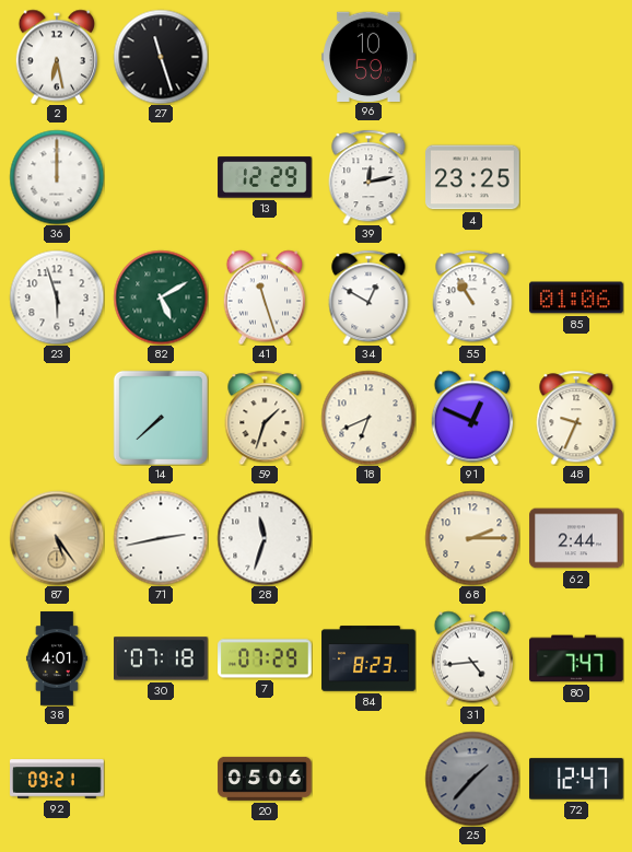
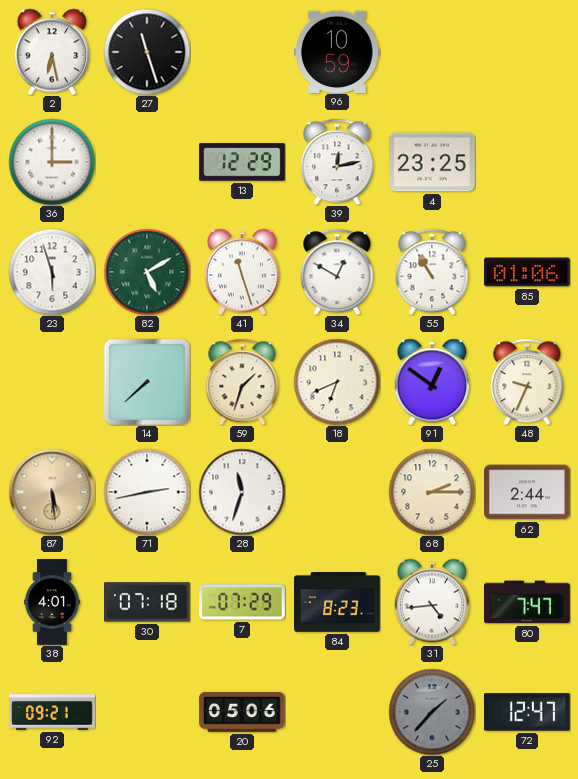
36: 12:00 -> 3:00
91: 12:49 -> 12:51
87: 5:24 -> 5:29
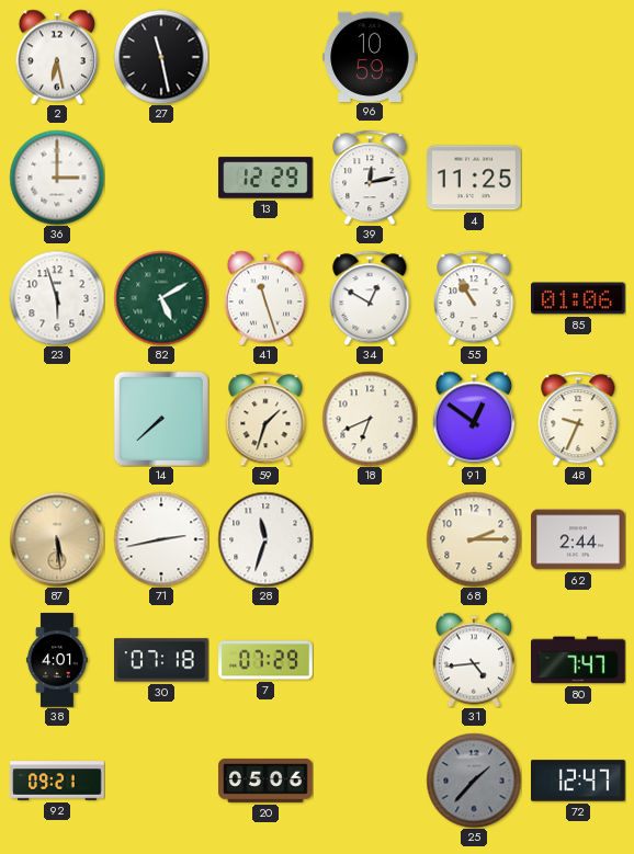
27: 11:27 -> 11:28
4: 23:25 -> 11:25
84: 8:23 -> none
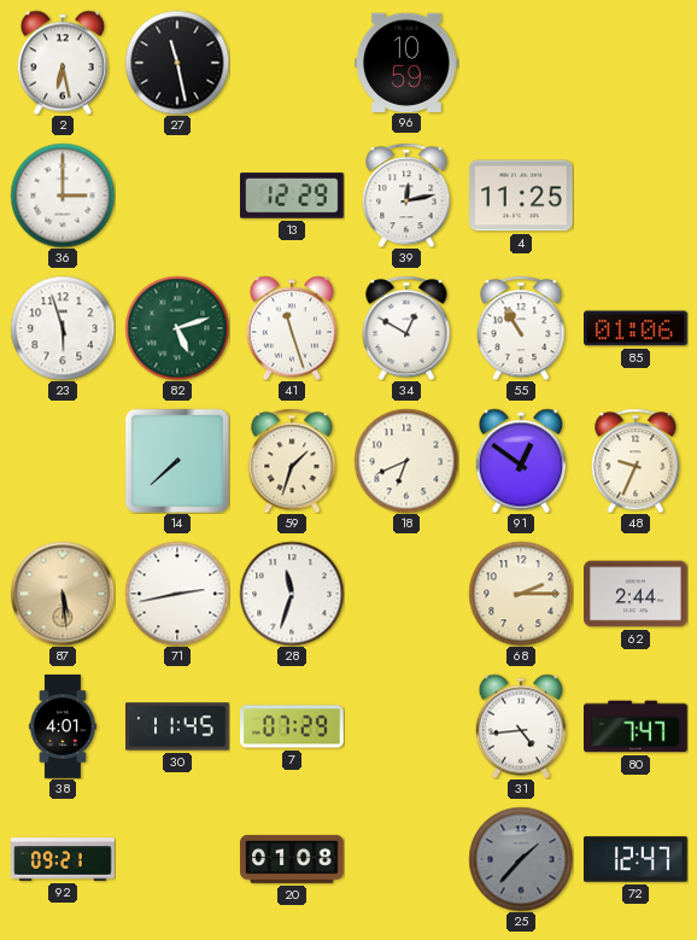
82: 5:10 -> 5:12
30: 07:18 -> 11:45
20: 05:06 -> 01:08
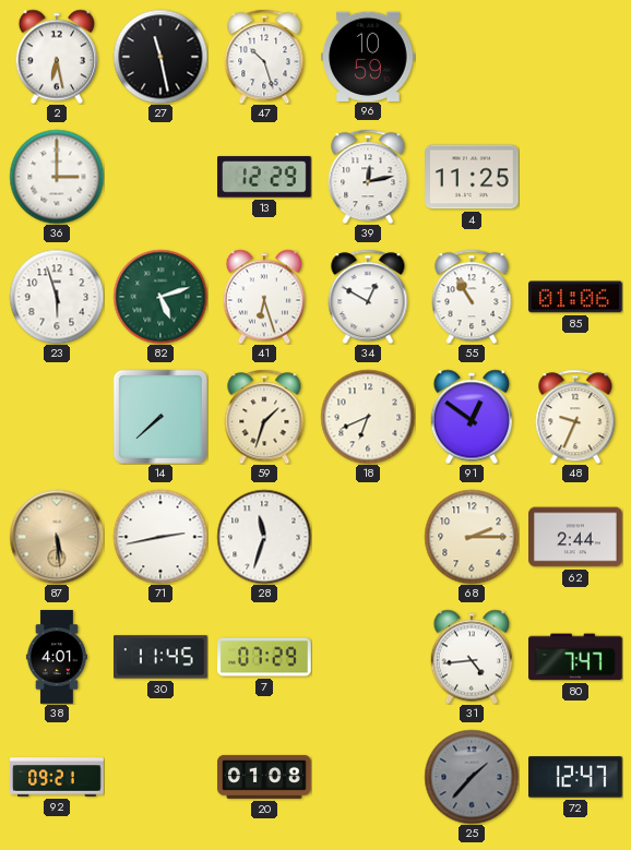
47: none -> 10:27
41: 11:27 -> 6:27
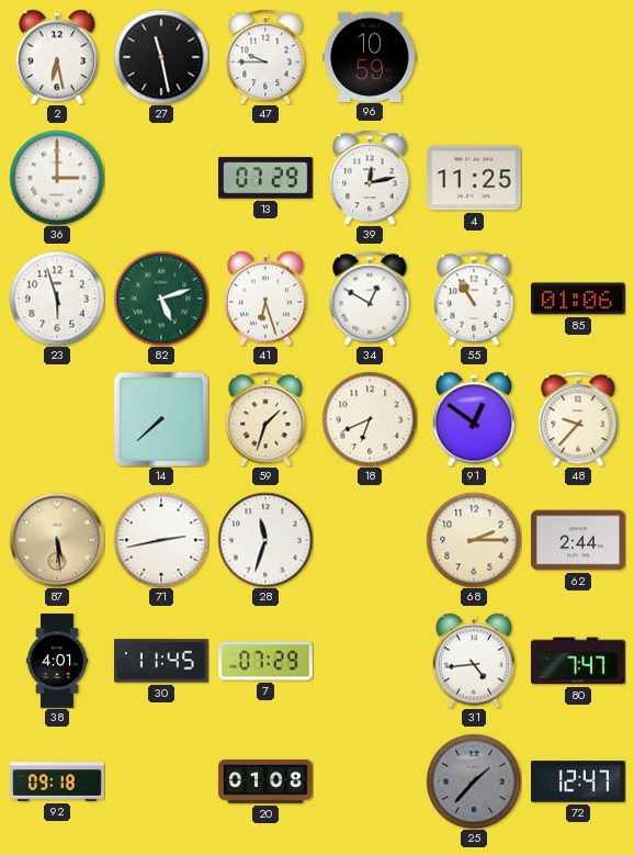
47: 10:27 -> 9:45
13: 12:29 -> 07:29
48: 9:34 -> 9:37
92: 09:21 -> 09:18
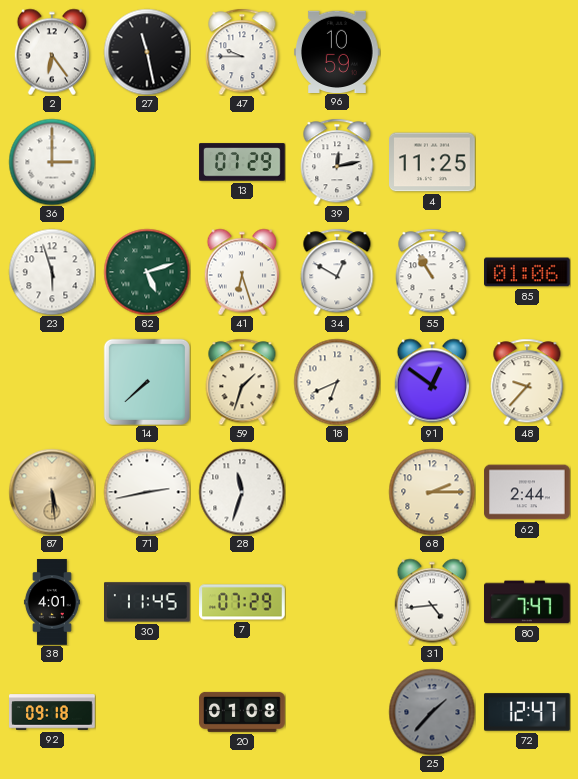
2: 6:28 -> 6:24
